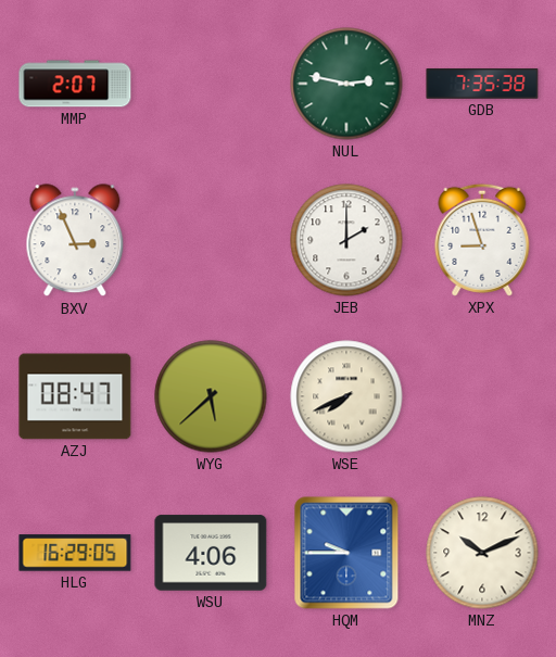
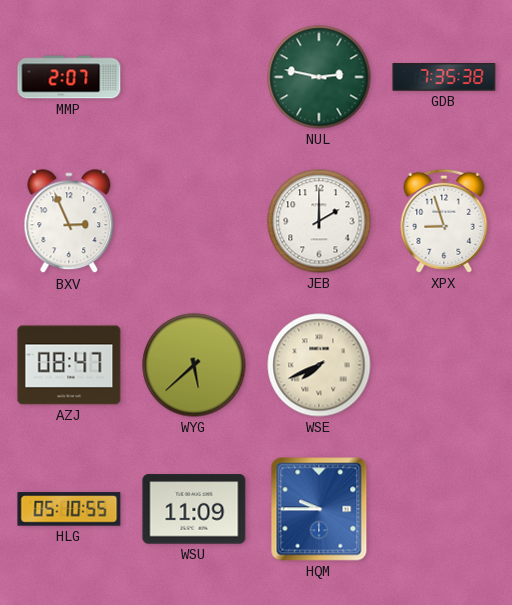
HLG: 16:29 -> 05:10
WSU: 4:06 -> 11:09
MNZ: 10:11 -> none
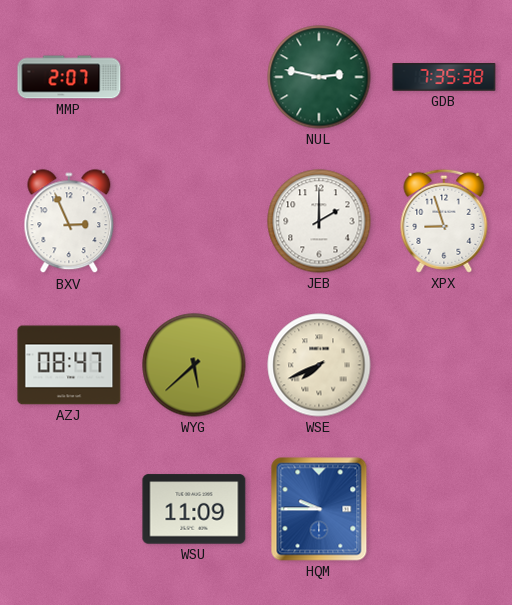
HLG: 05:10 -> none
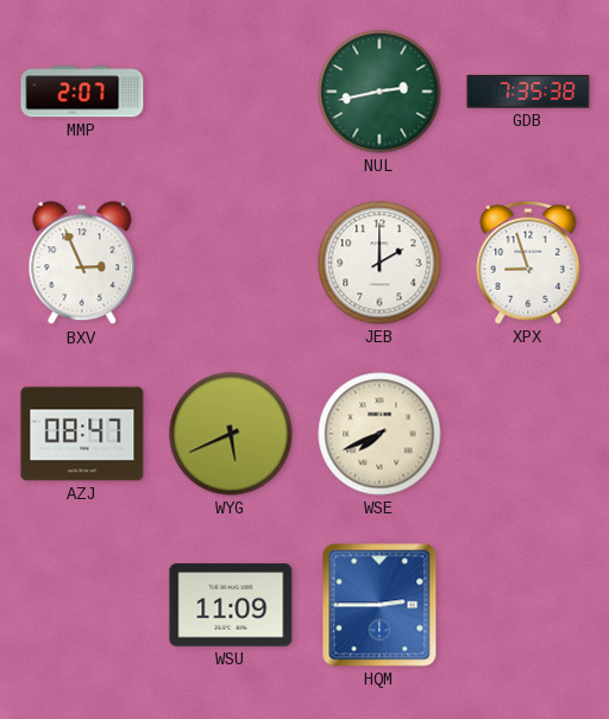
NUL: 2:47 -> 2:43
WYG: 5:38 -> 5:41
HQM: 9:45 -> 2:45
